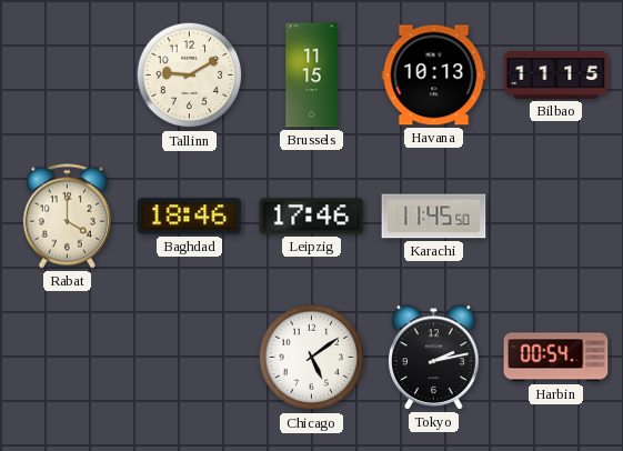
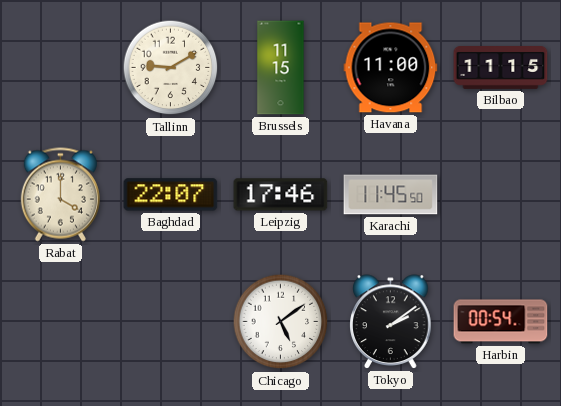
Havana: 10:13 -> 11:00
Baghdad: 18:46 -> 22:07
Tokyo: 2:13 -> 2:09
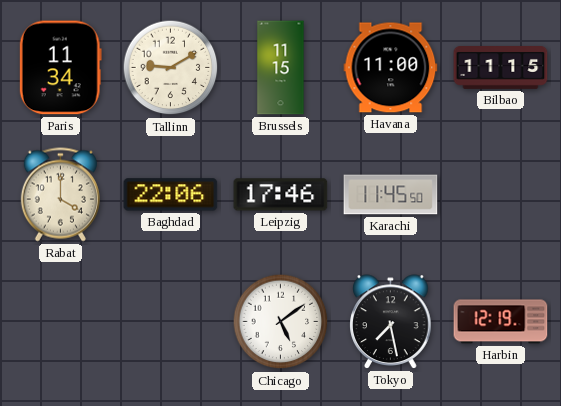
Paris: none -> 11:34
Baghdad: 22:07 -> 22:06
Tokyo: 2:09 -> 7:28
Harbin: 00:54 -> 12:19
